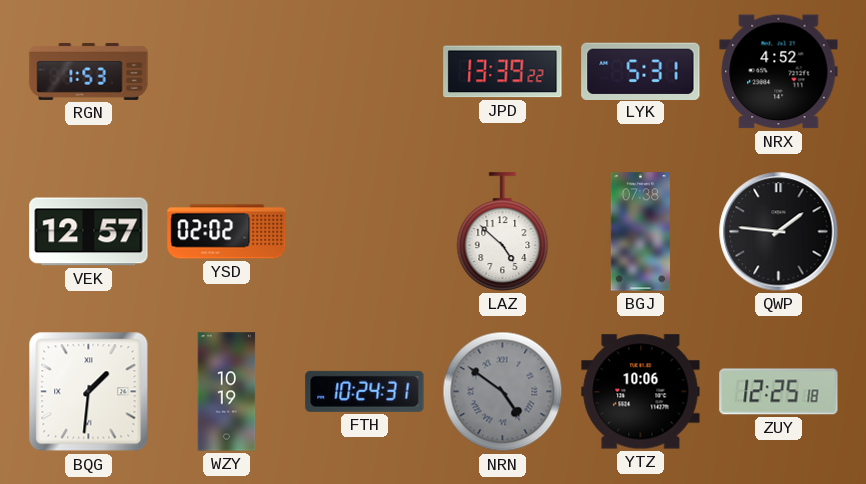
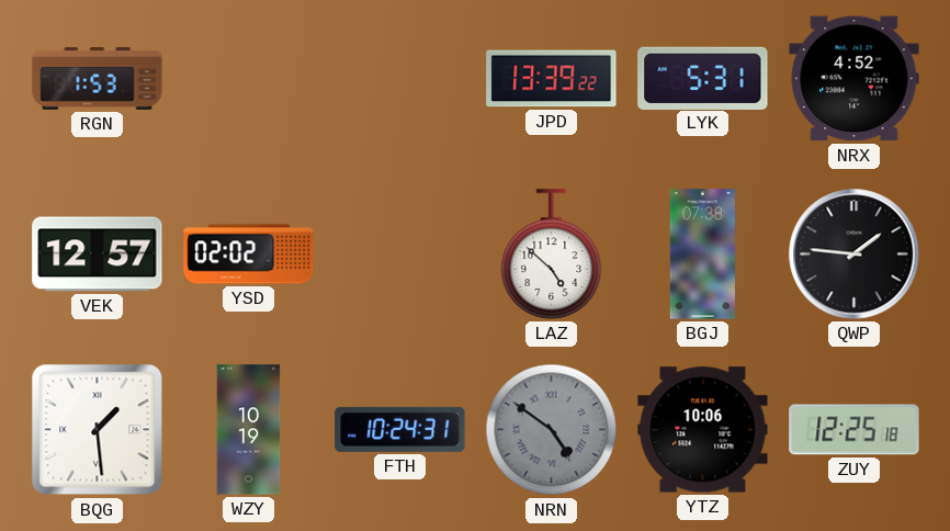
BQG: 1:31 -> 1:29
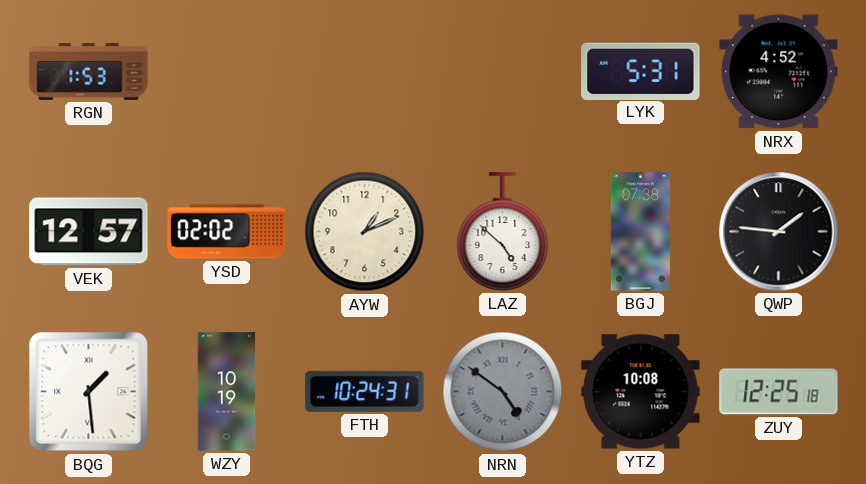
JPD: 13:39 -> none
AYW: none -> 1:11
YTZ: 10:06 -> 10:08
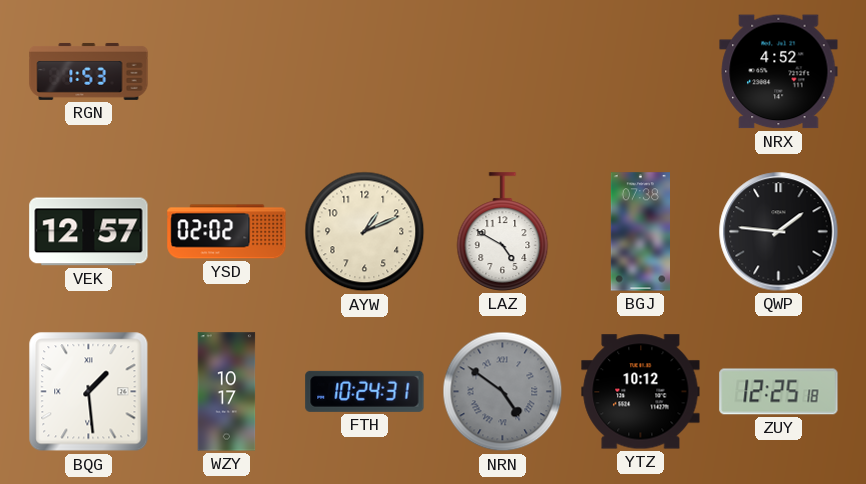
LYK: 5:31 -> none
LAZ: 4:52 -> 4:50
WZY: 10:19 -> 10:17
YTZ: 10:08 -> 10:12
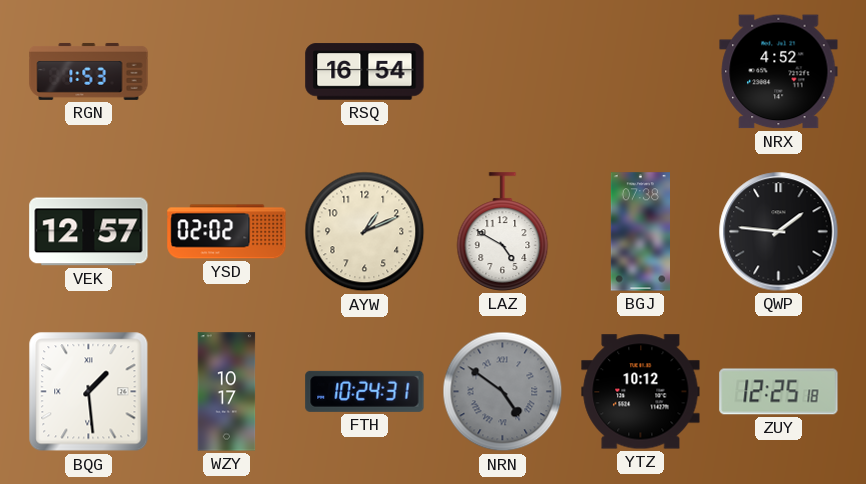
RSQ: none -> 16:54
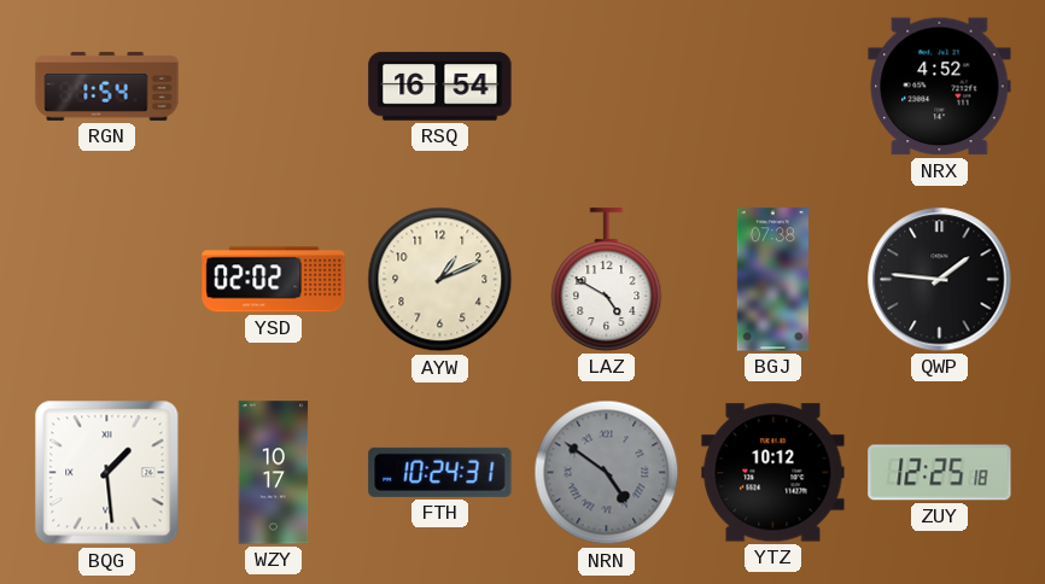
RGN: 1:53 -> 1:54
VEK: 12:57 -> none
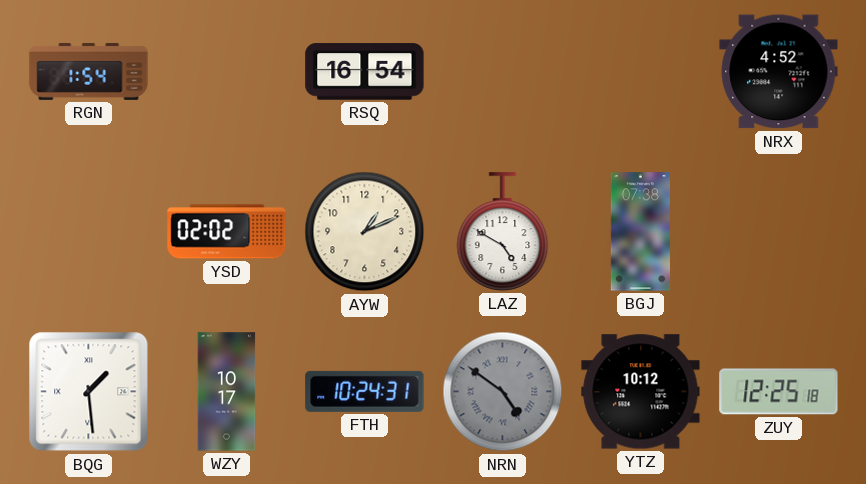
QWP: 1:46 -> none
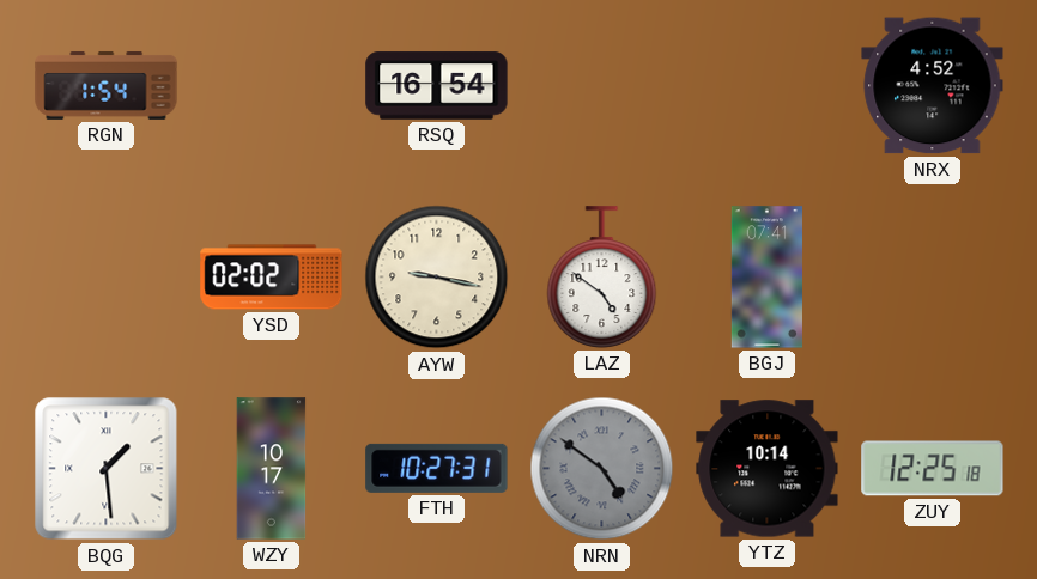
AYW: 1:11 -> 9:17
LAZ: 4:50 -> 4:51
BGJ: 07:38 -> 07:41
FTH: 10:24 -> 10:27
YTZ: 10:12 -> 10:14
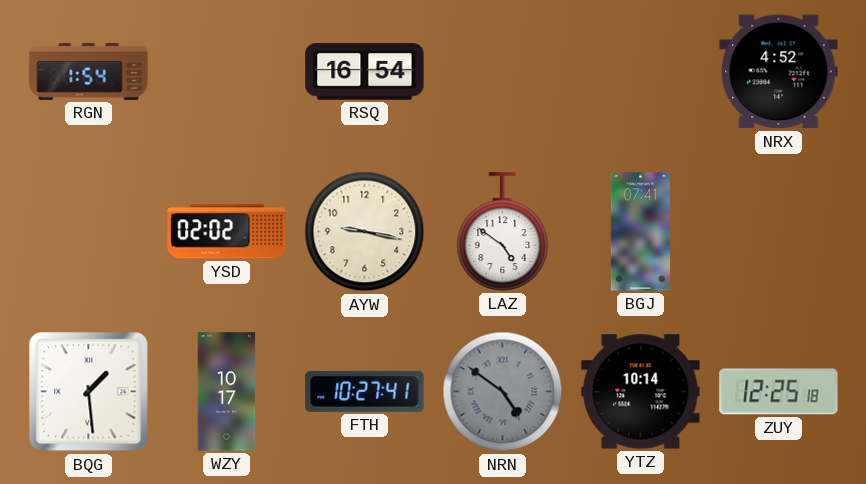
FTH: 10:27:31 -> 10:27:41
